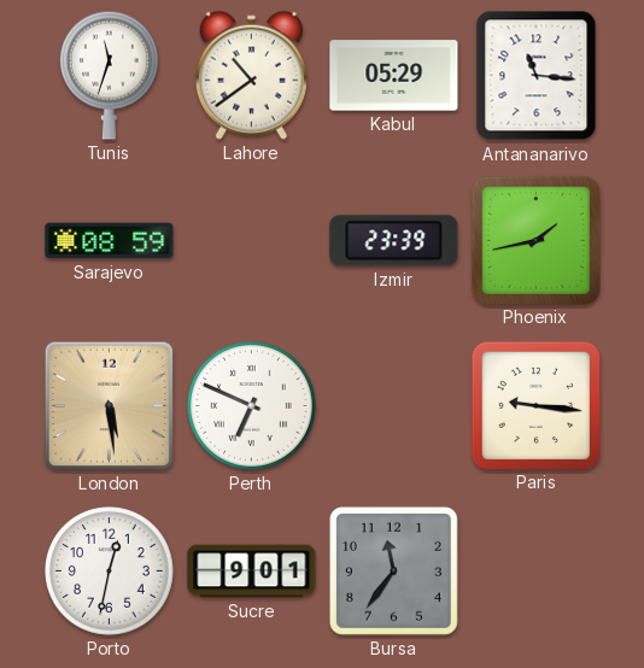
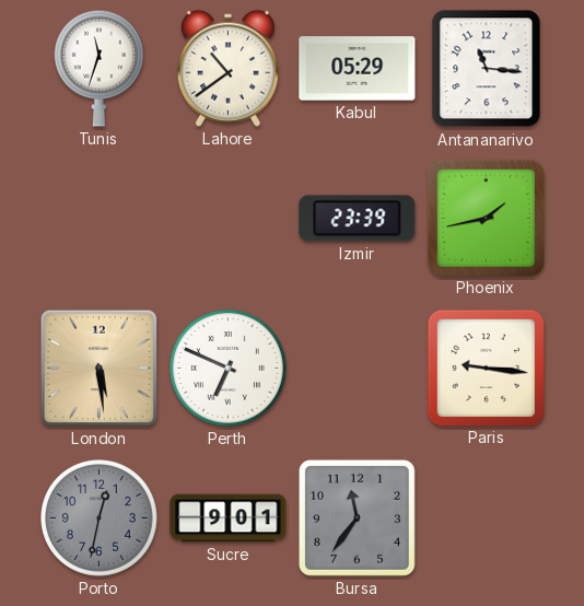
Sarajevo: 08:59 -> none
Porto dial: white -> grey
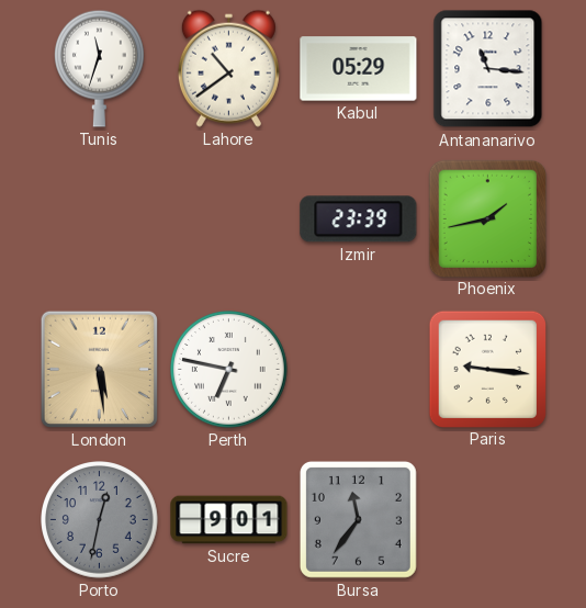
Perth: 6:49 -> 6:47
